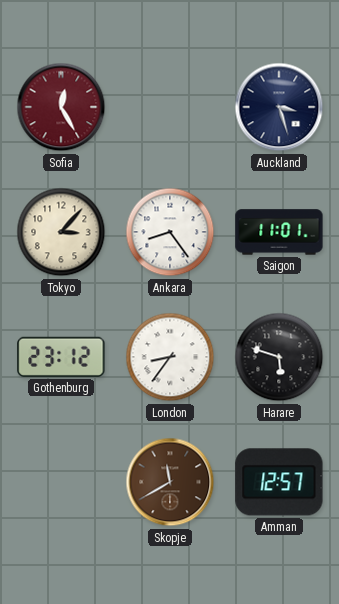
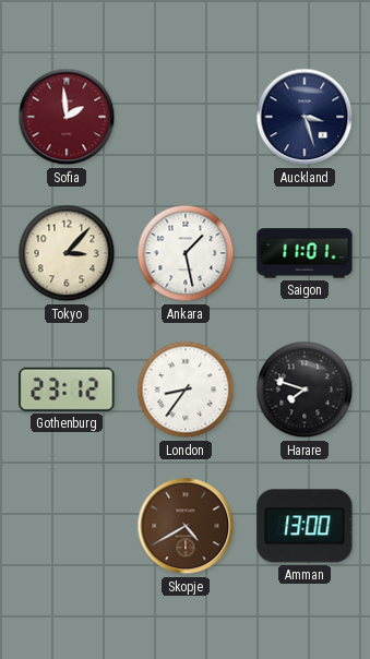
Sofia: 12:25 -> 1:59
Ankara: 8:24 -> 1:28
Harare: 5:48 -> 7:48
Skopje: 11:40 -> 4:40
Amman: 12:57 -> 13:00
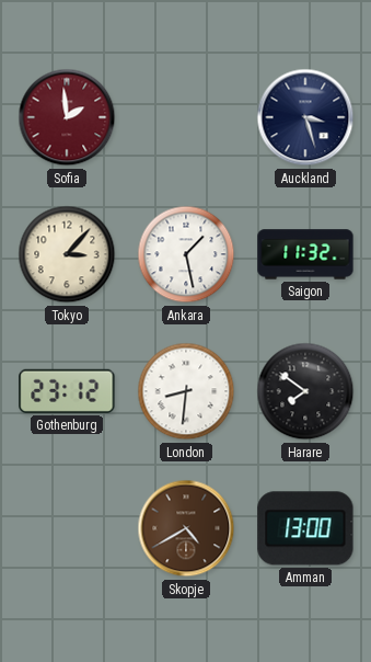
Saigon: 11:01 -> 11:32
London: 8:36 -> 8:31
Harare: 7:48 -> 7:51
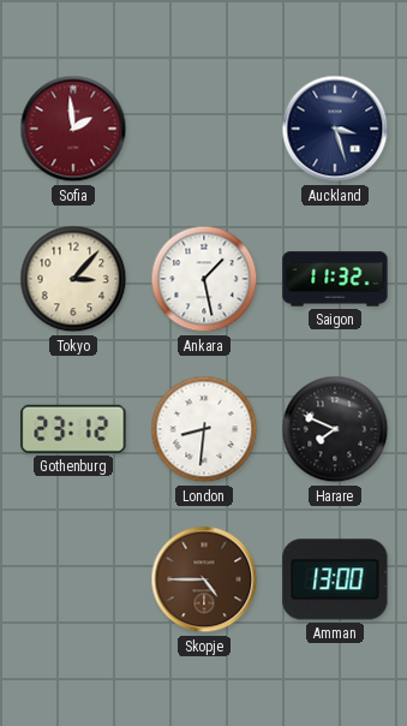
Harare: 7:51 -> 7:49
Skopje: 4:40 -> 4:45
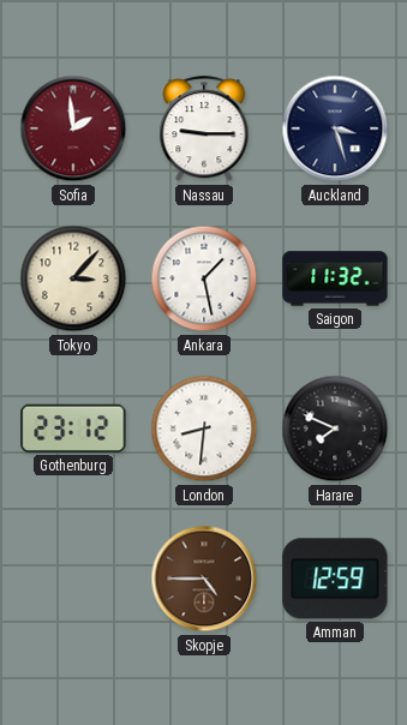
Nassau: none -> 9:15
Amman: 13:00 -> 12:59
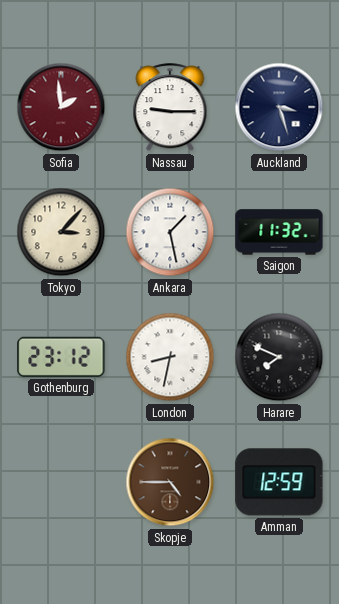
London: 8:31 -> 8:32
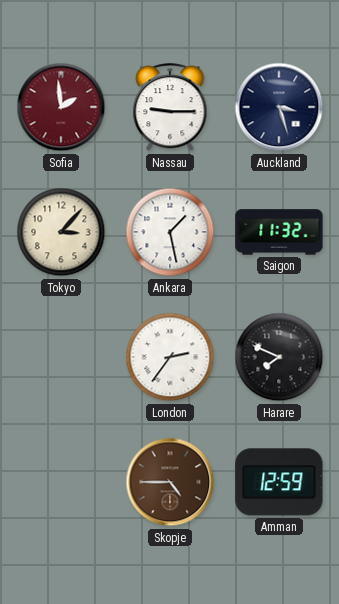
Gothenburg: 23:12 -> none
London: 8:32 -> 2:36
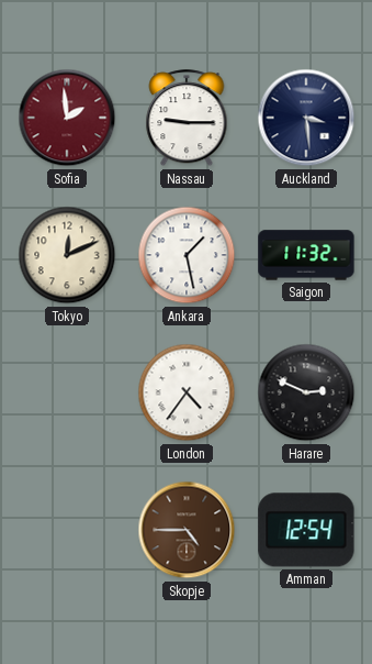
Auckland: 3:27 -> 3:29
Tokyo: 3:07 -> 12:11
London: 2:36 -> 4:36
Harare: 7:49 -> 2:49
Amman: 12:59 -> 12:54
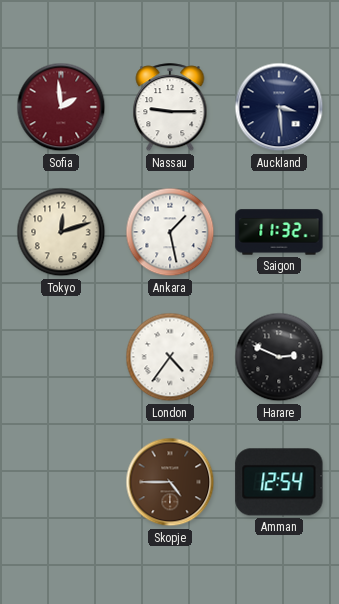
Tokyo: 12:11 -> 12:12
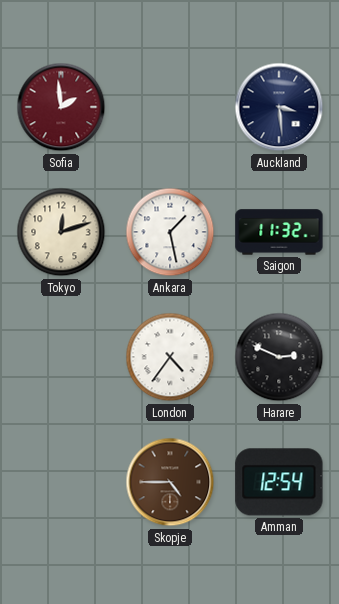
Nassau: 9:15 -> none
